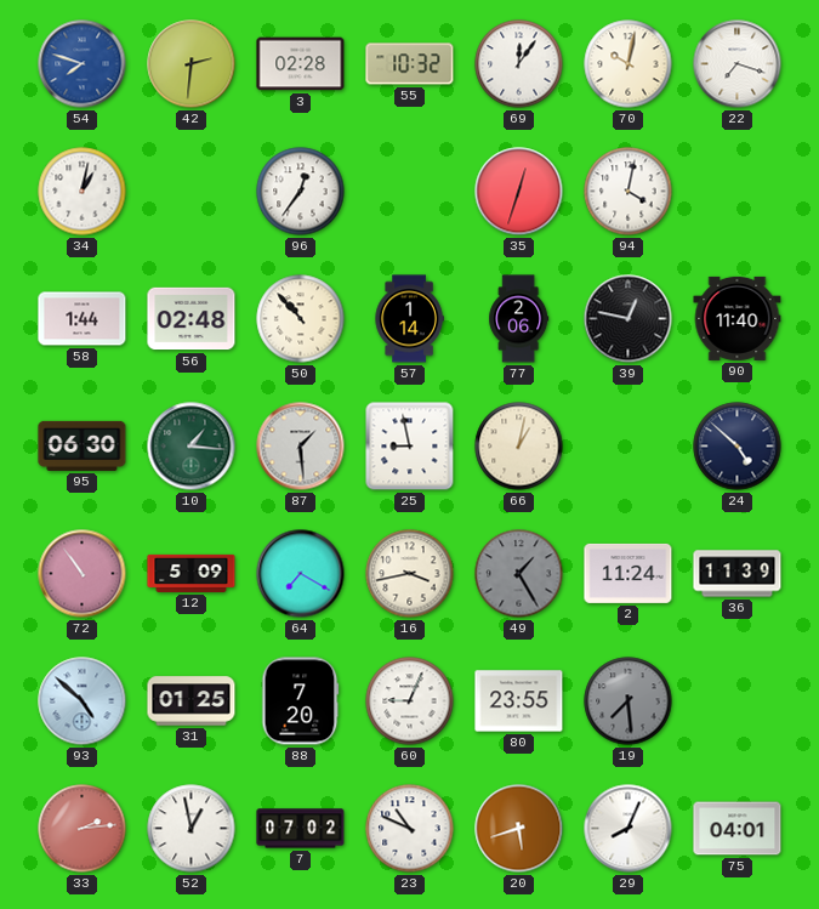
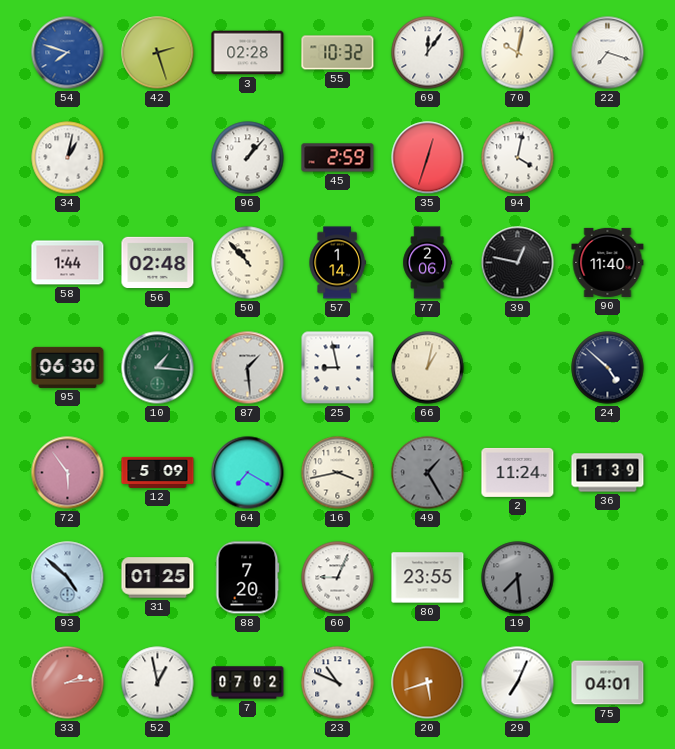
42: 2:31 -> 2:27
96: 12:36 -> 1:07
45: none -> 2:59
72: 10:54 -> 5:54
29: 8:04 -> 7:04
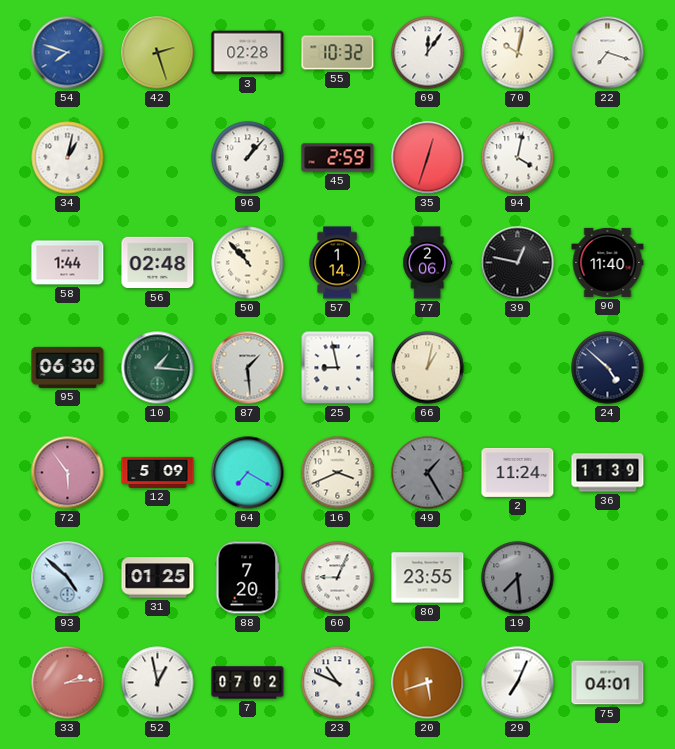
16: 3:43 -> 3:41
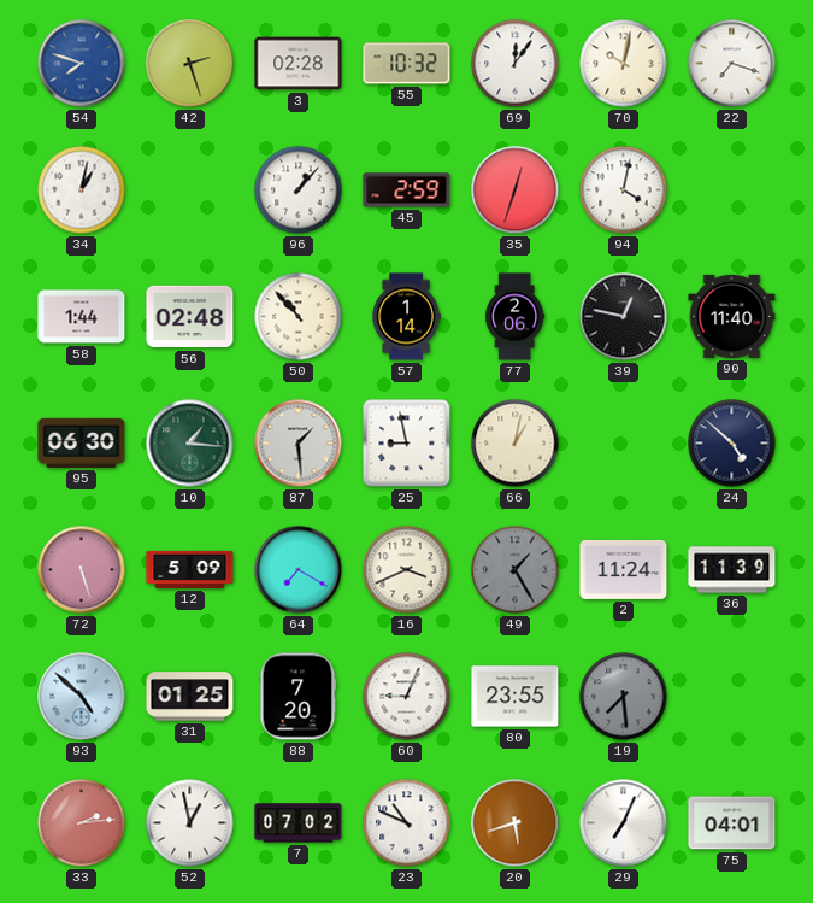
72: 5:54 -> 5:27
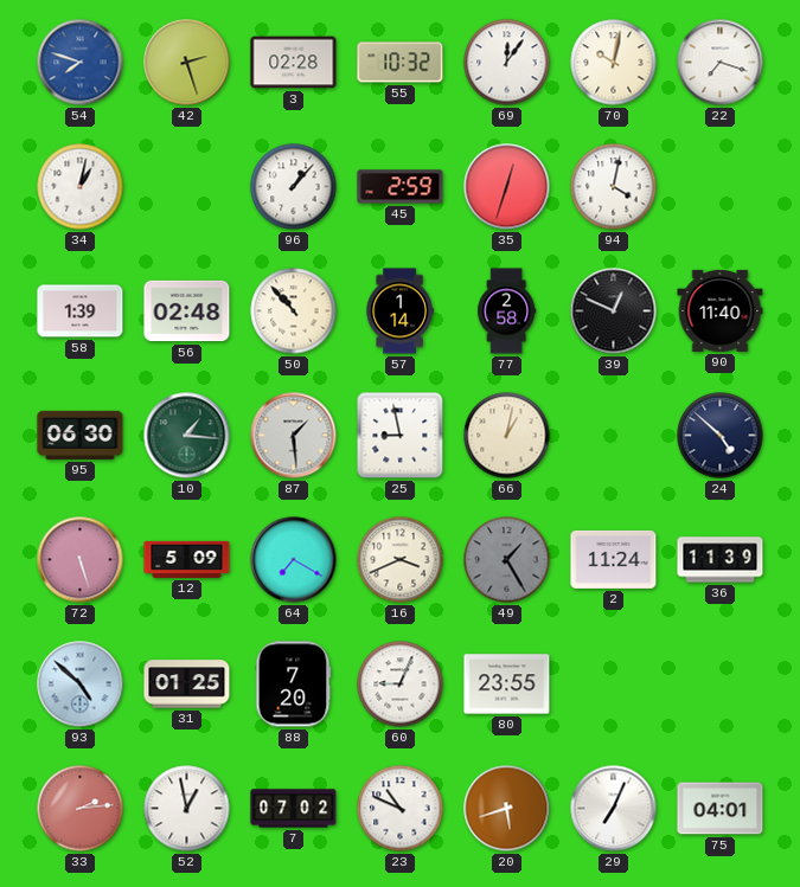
58: 1:44 -> 1:39
77: 2:06 -> 2:58
39: 12:47 -> 12:49
19: 7:29 -> none
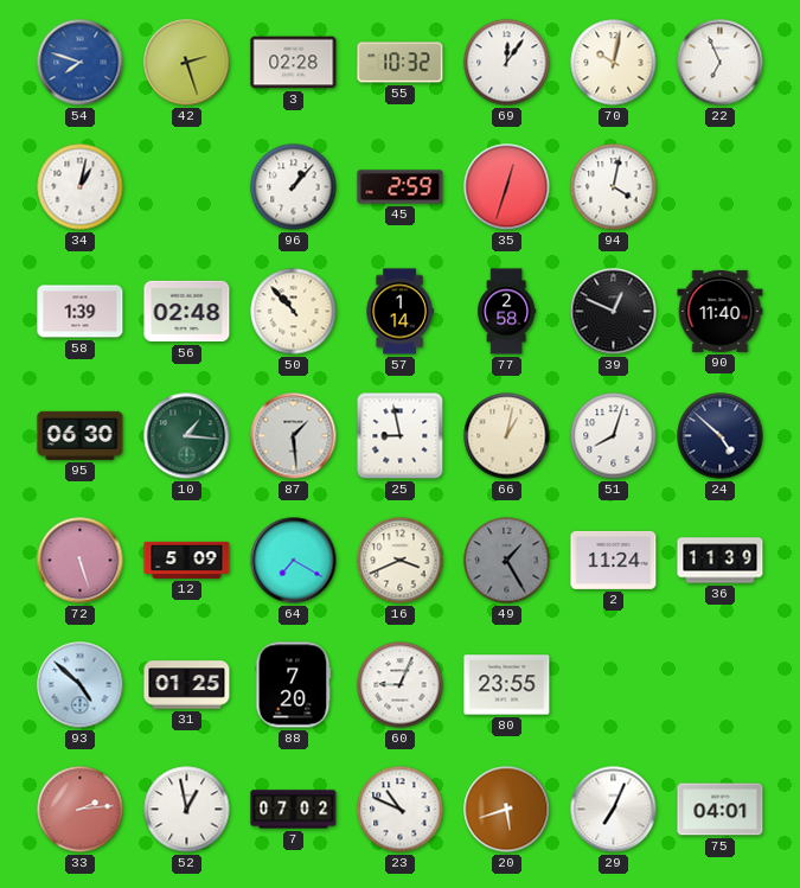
22: 7:18 -> 6:56
51: none -> 8:03
